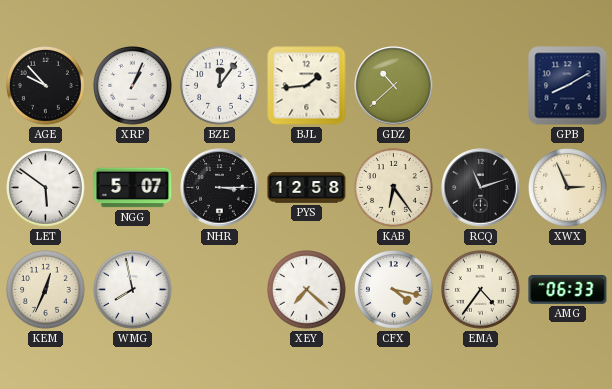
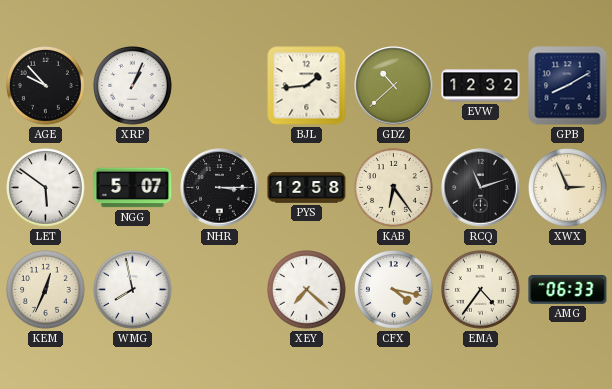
BZE: 12:06 -> none
EVW: none -> 12:32
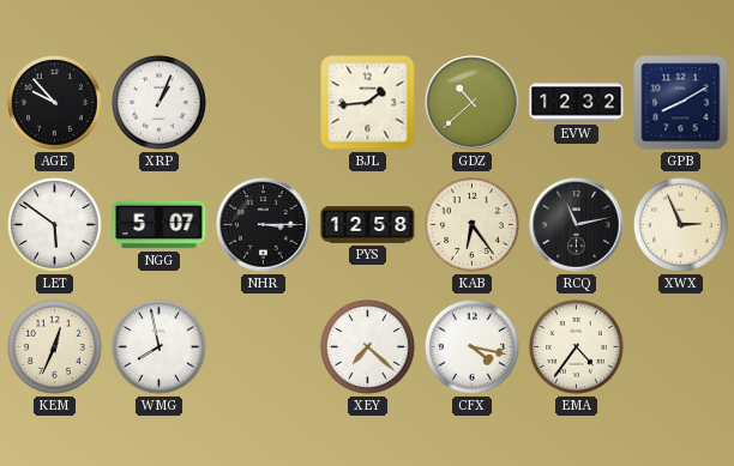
RCQ: 11:12 -> 11:13
AMG: 06:33 -> none
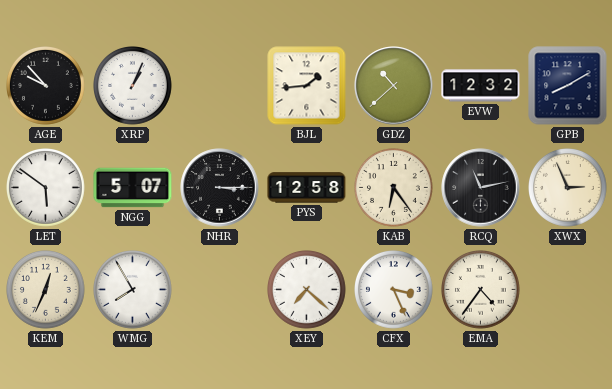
WMG: 7:58 -> 7:55
CFX: 4:17 -> 3:26
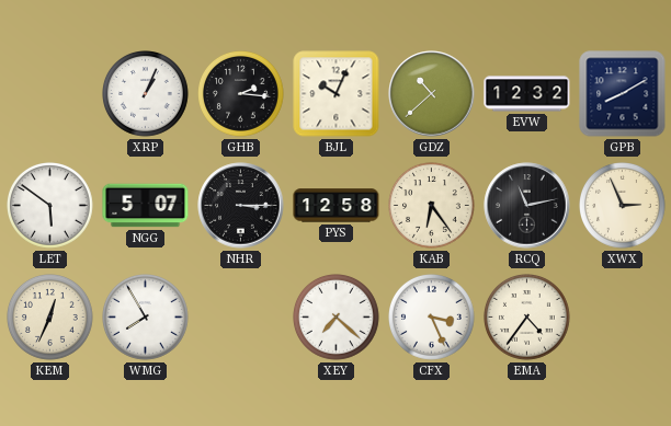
AGE: 9:53 -> none
GHB: none -> 2:16
BJL: 1:44 -> 10:04
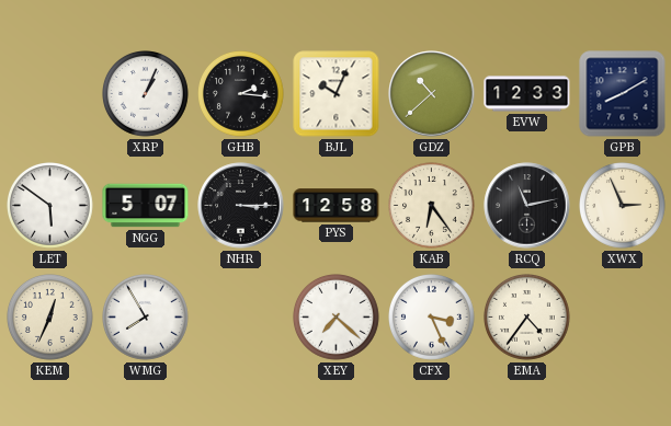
EVW: 12:32 -> 12:33
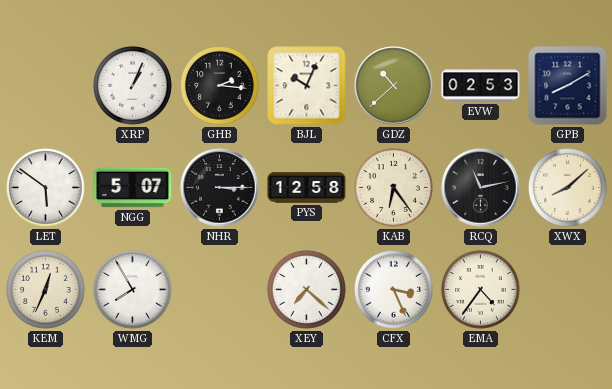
EVW: 12:33 -> 02:53
XWX: 2:56 -> 8:08
